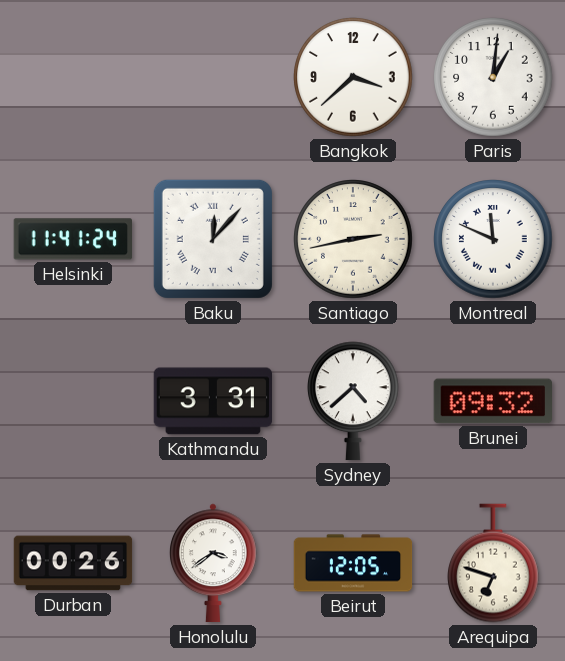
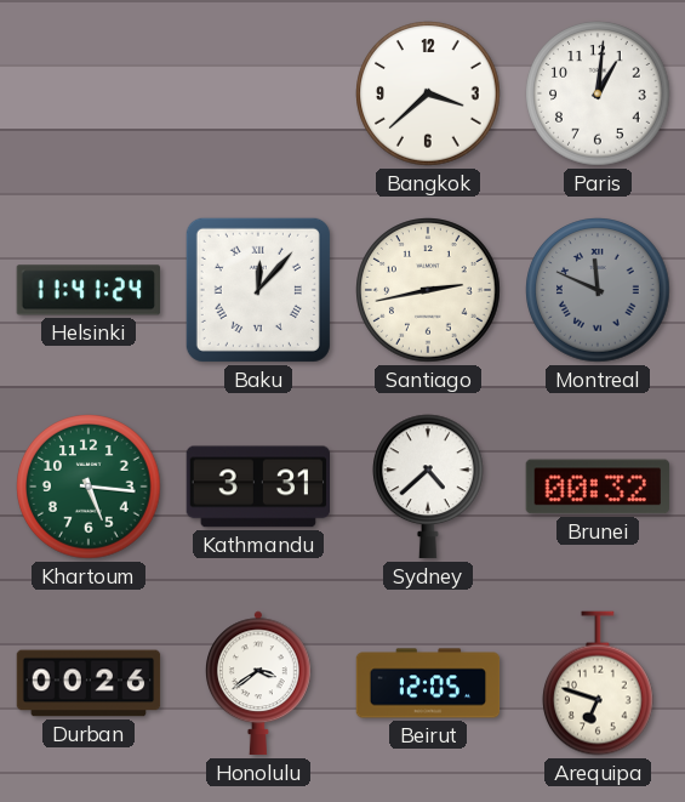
Montreal dial: white -> grey
Khartoum: none -> 5:16
Brunei: 09:32 -> 00:32
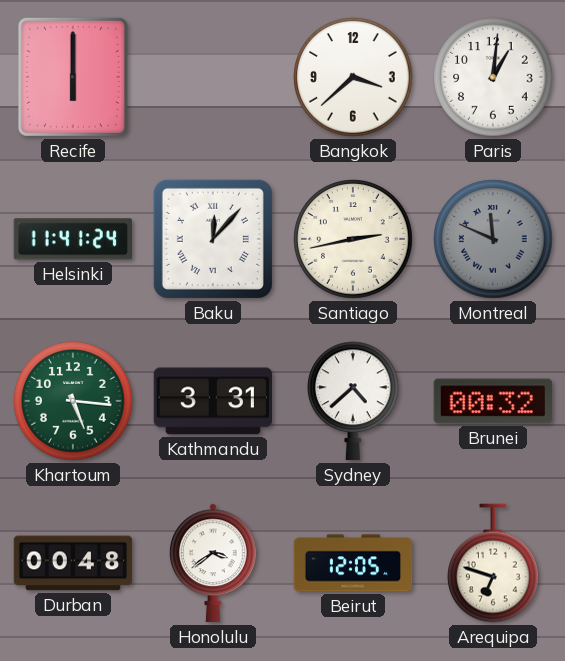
Recife: none -> 6:00
Durban: 00:26 -> 00:48
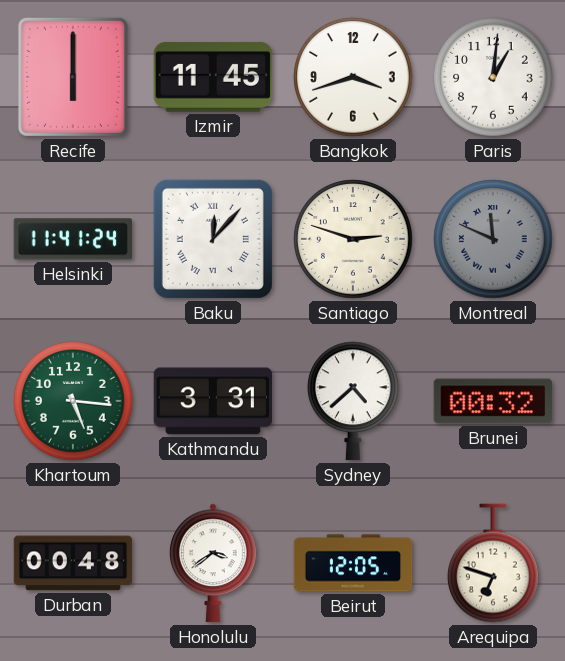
Izmir: none -> 11:45
Bangkok: 3:38 -> 3:42
Santiago: 2:43 -> 2:48
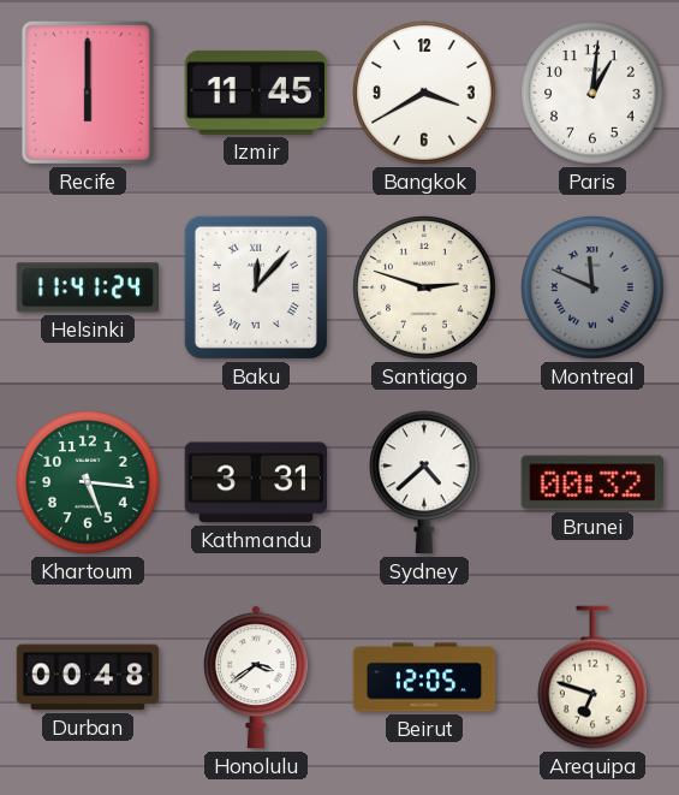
Bangkok: 3:42 -> 3:40
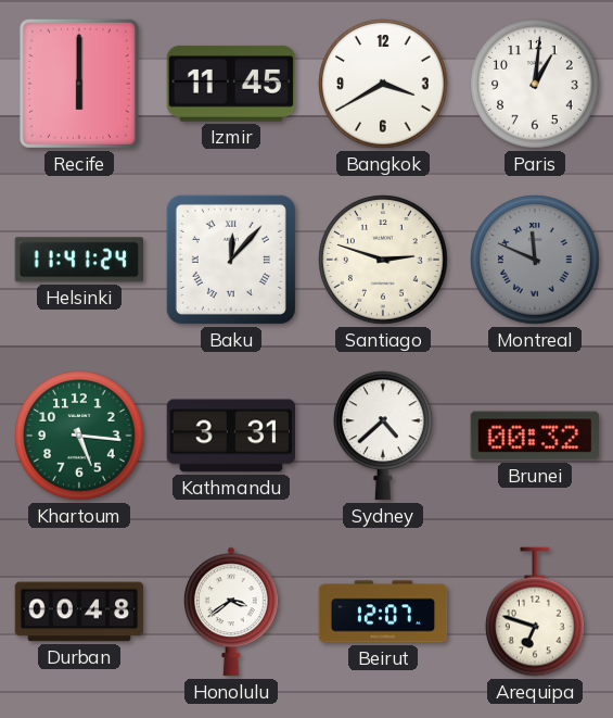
Beirut: 12:05 -> 12:07
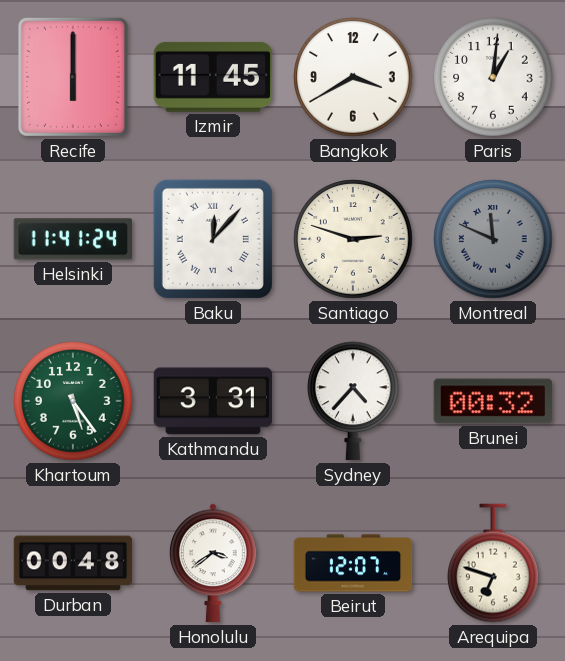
Khartoum: 5:16 -> 5:24
Sydney: 4:38 -> 4:37
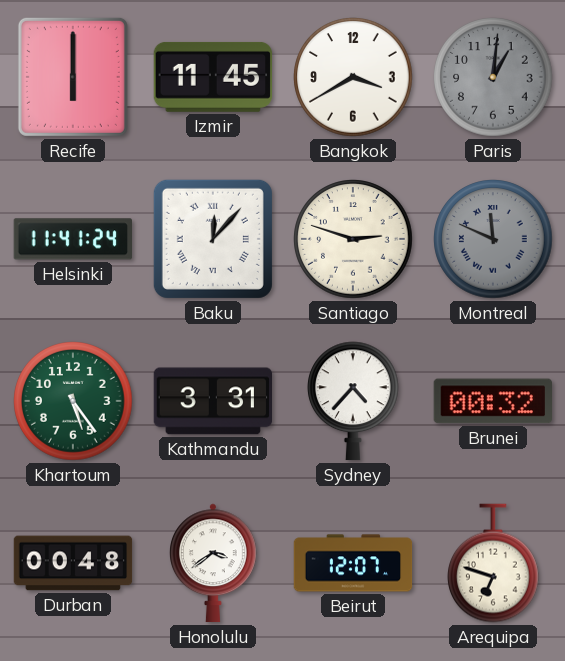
Paris dial: white -> grey
